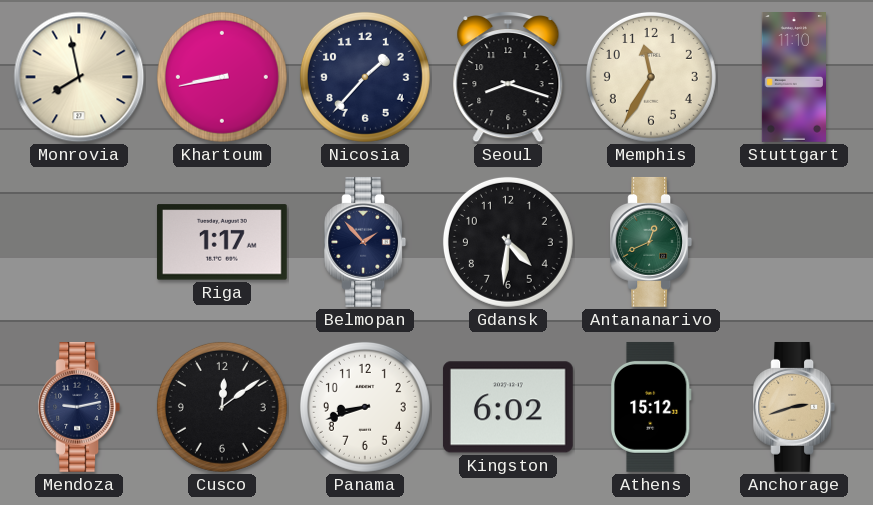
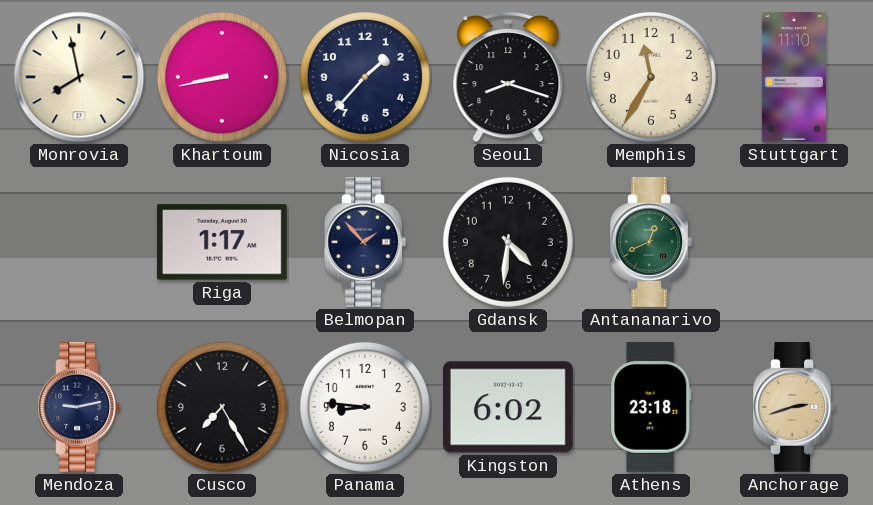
Cusco: 12:09 -> 7:25
Panama: 8:42 -> 8:46
Athens: 15:12 -> 23:18
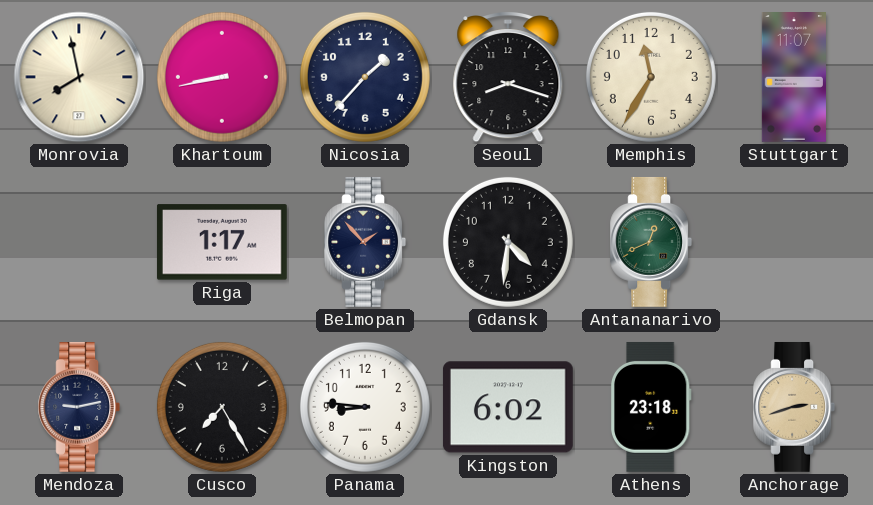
Stuttgart: 11:10 -> 11:07
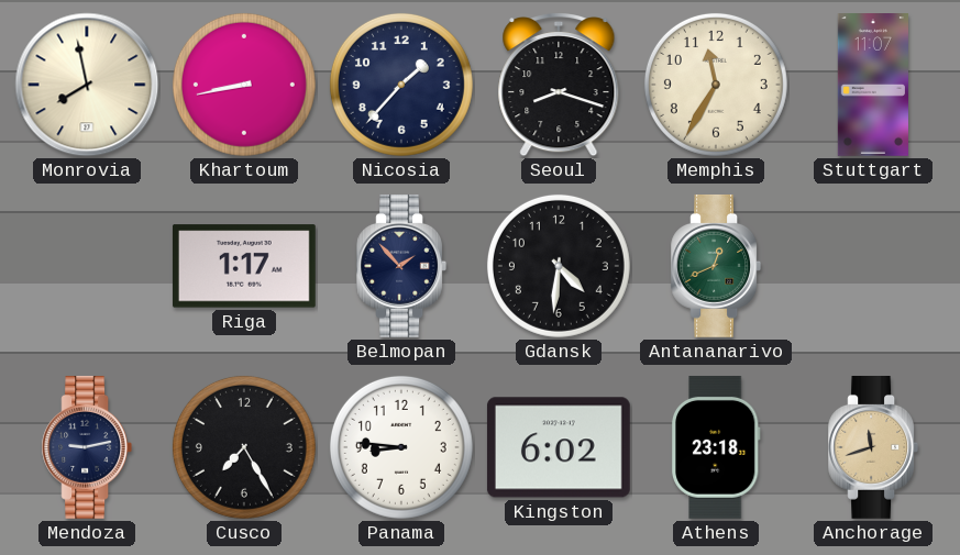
Anchorage: 2:42 -> 11:42
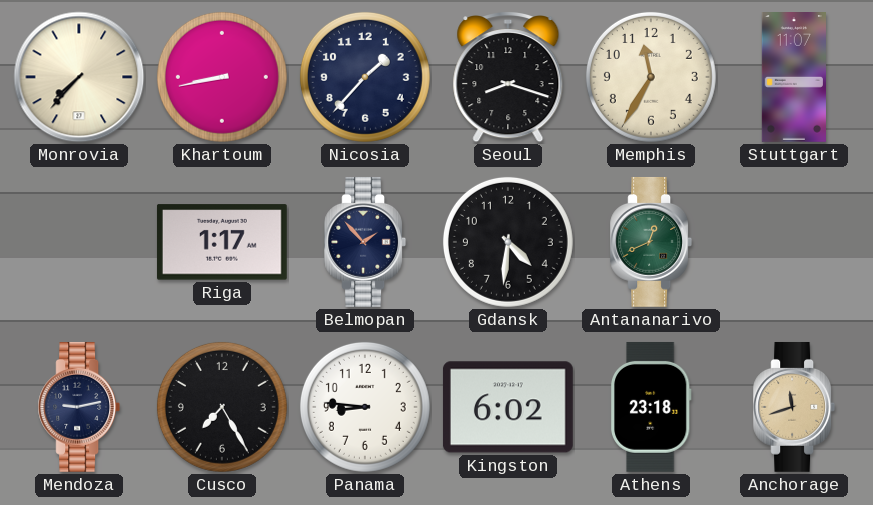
Monrovia: 7:58 -> 7:37
